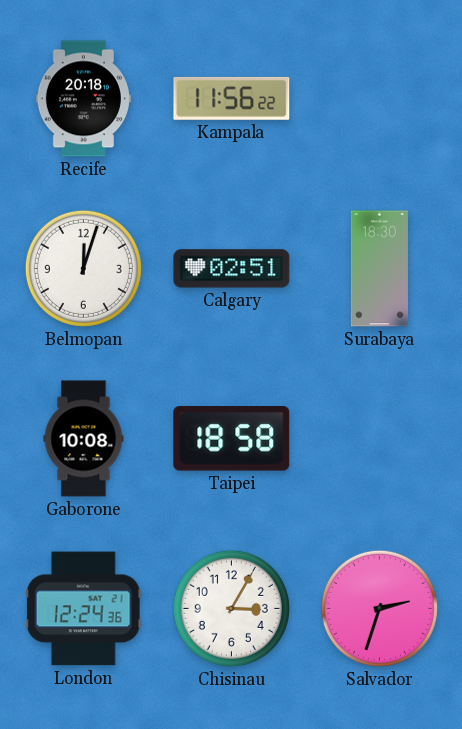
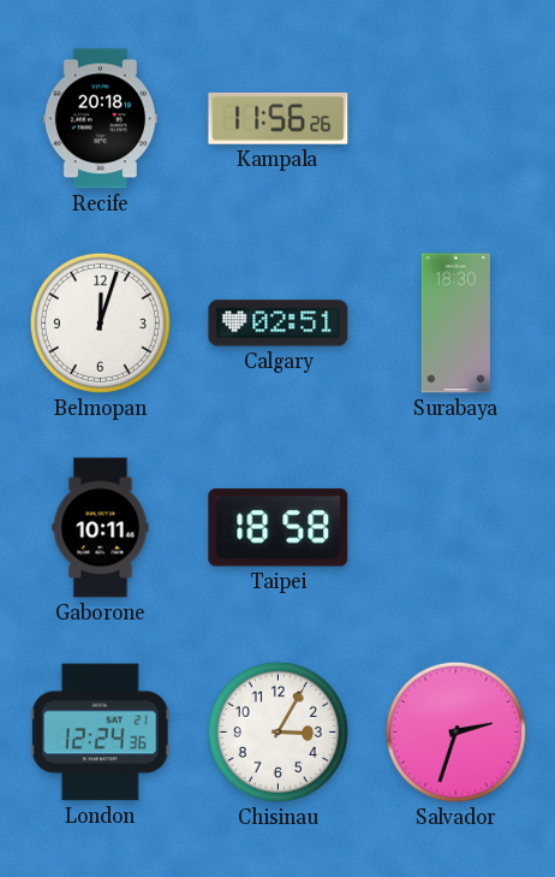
Kampala: 11:56:22 -> 11:56:26
Gaborone: 10:08 -> 10:11
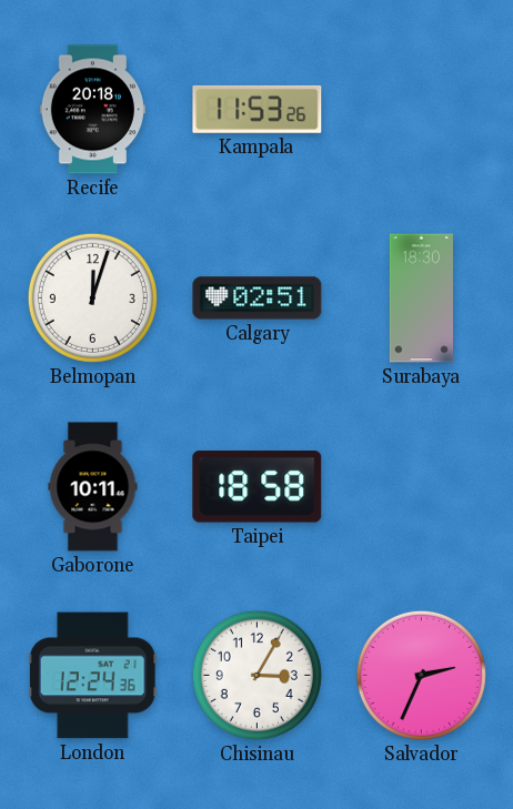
Kampala: 11:56 -> 11:53
Salvador: 2:33 -> 2:34
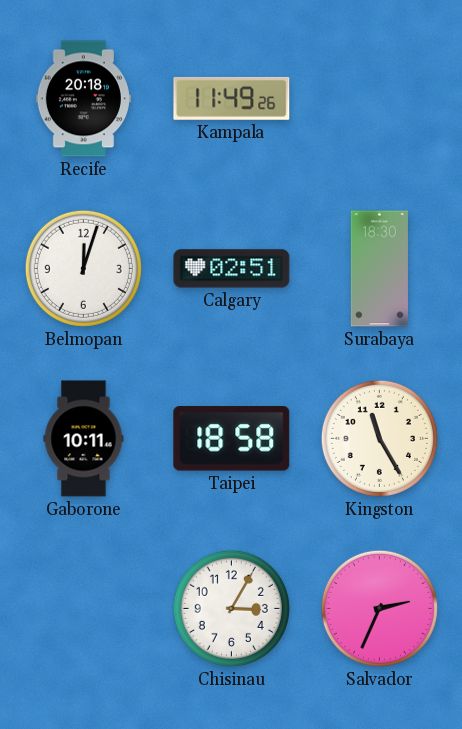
Kampala: 11:53 -> 11:49
Kingston: none -> 11:25
London: 12:24 -> none
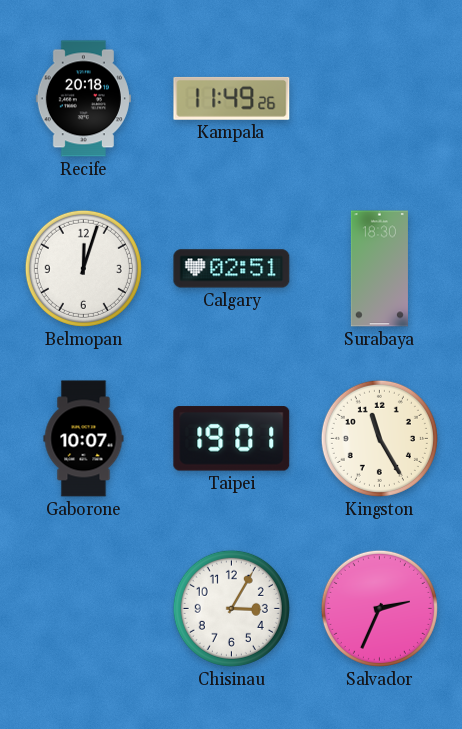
Gaborone: 10:11 -> 10:07
Taipei: 18:58 -> 19:01
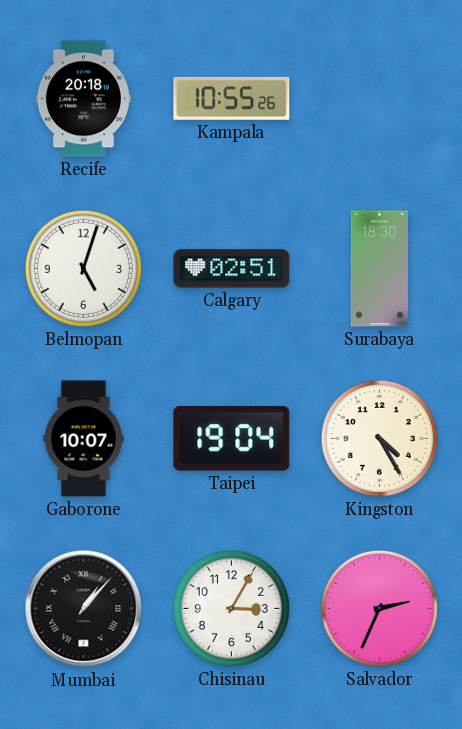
Kampala: 11:49 -> 10:55
Belmopan: 12:03 -> 5:03
Taipei: 19:01 -> 19:04
Kingston: 11:25 -> 4:25
Mumbai: none -> 1:07
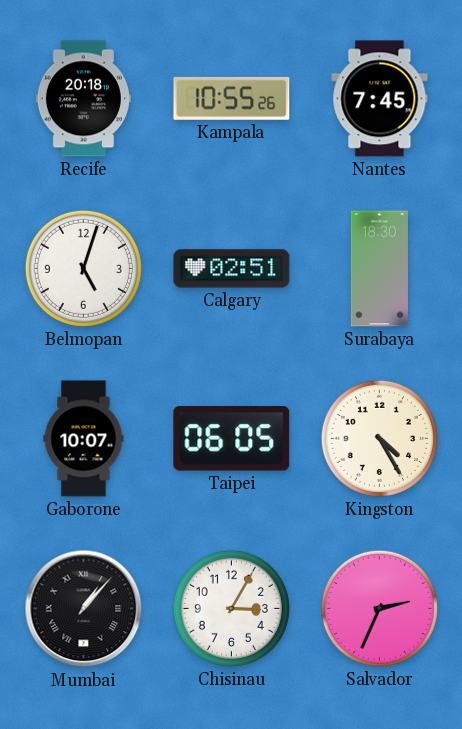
Nantes: none -> 7:45
Taipei: 19:04 -> 06:05
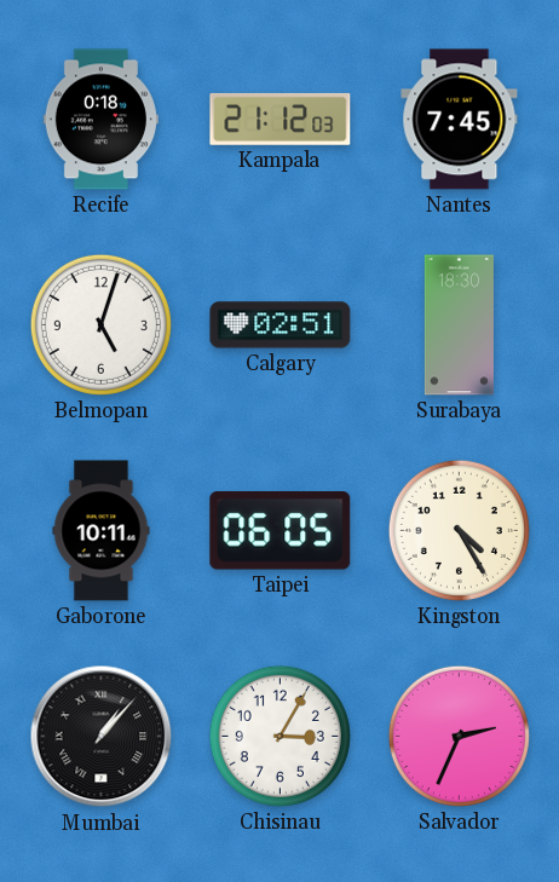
Recife: 20:18 -> 0:18
Kampala: 10:55 -> 21:12
Gaborone: 10:07 -> 10:11
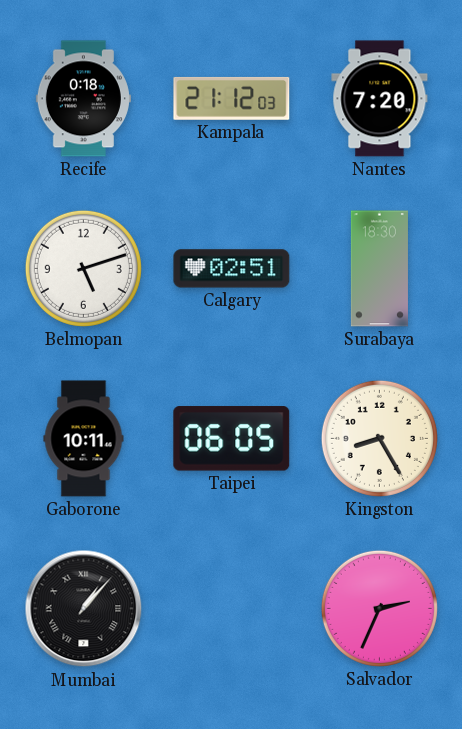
Nantes: 7:45 -> 7:20
Belmopan: 5:03 -> 5:12
Kingston: 4:25 -> 8:25
Chisinau: 3:05 -> none
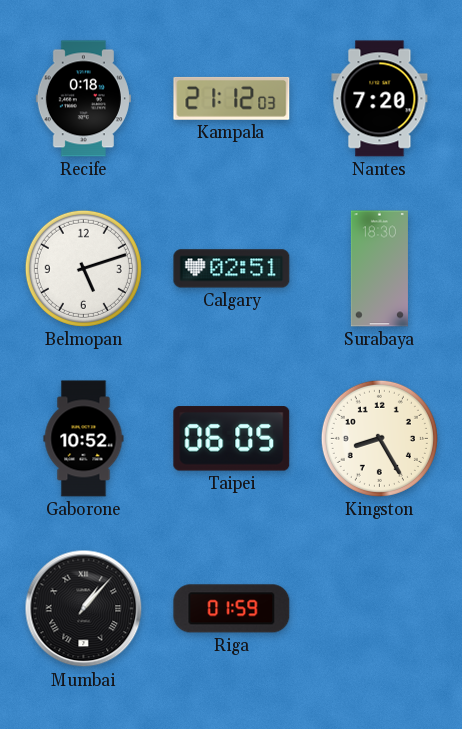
Gaborone: 10:11 -> 10:52
Riga: none -> 01:59
Salvador: 2:34 -> none
